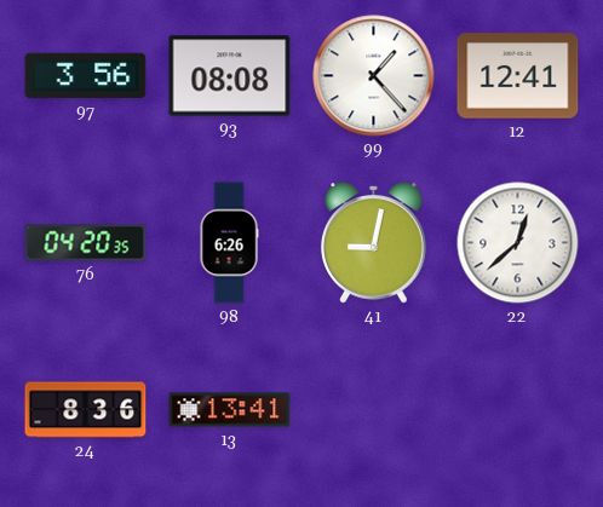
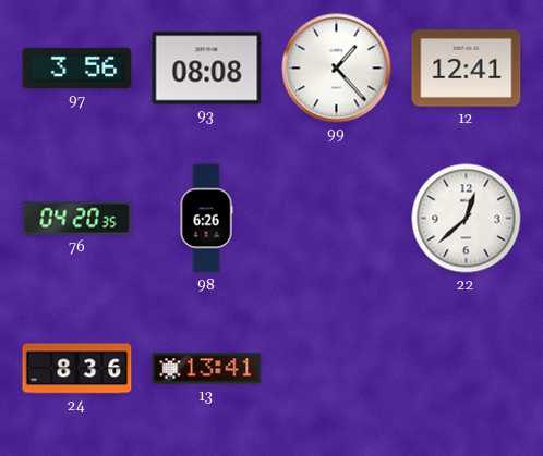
41: 9:02 -> none
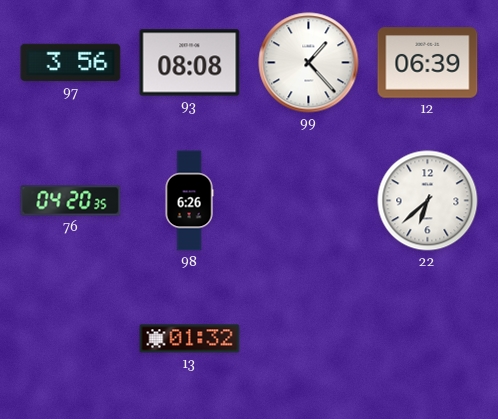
12: 12:41 -> 06:39
22: 12:38 -> 6:38
24: 8:36 -> none
13: 13:41 -> 01:32
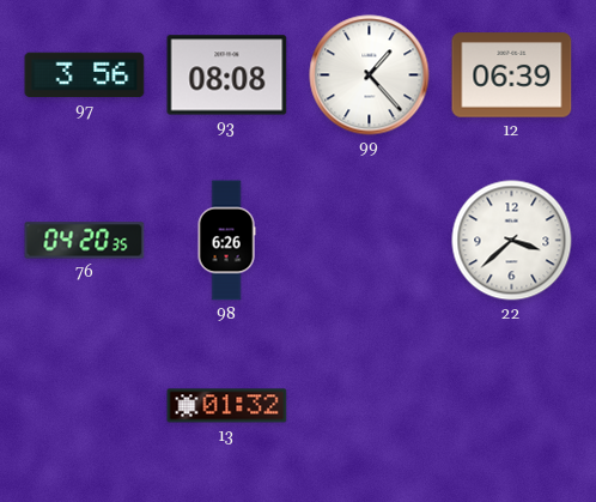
22: 6:38 -> 3:38
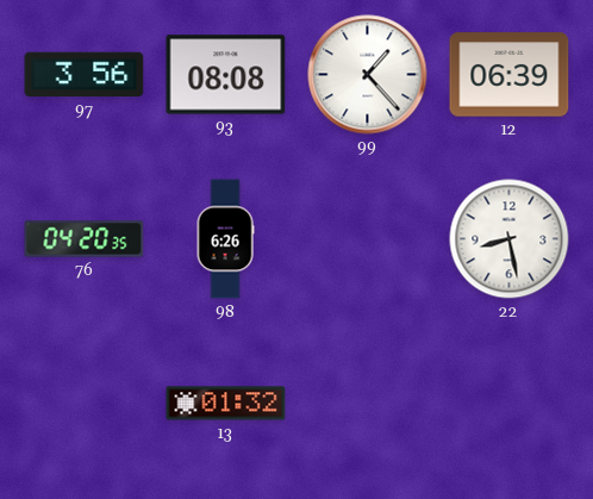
22: 3:38 -> 8:28
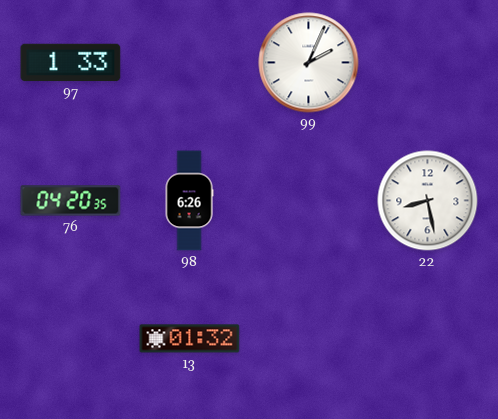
97: 3:56 -> 1:33
93: 08:08 -> none
99: 1:23 -> 2:04
12: 06:39 -> none
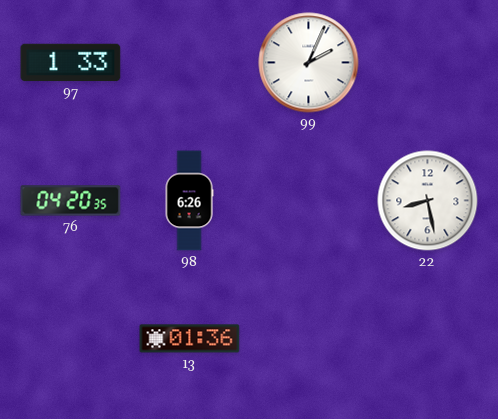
13: 01:32 -> 01:36
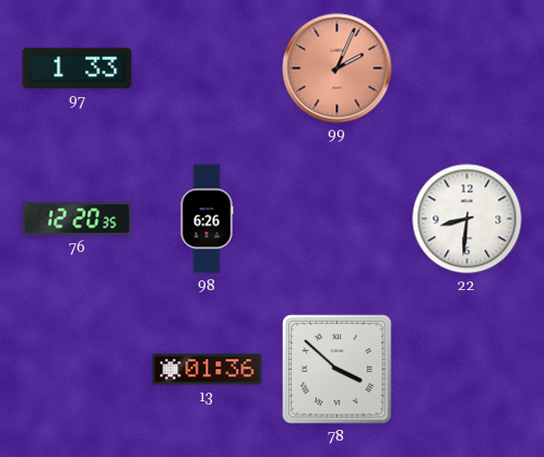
99 dial: white -> salmon
76: 04:20 -> 12:20
22: 8:28 -> 8:31
78: none -> 3:52
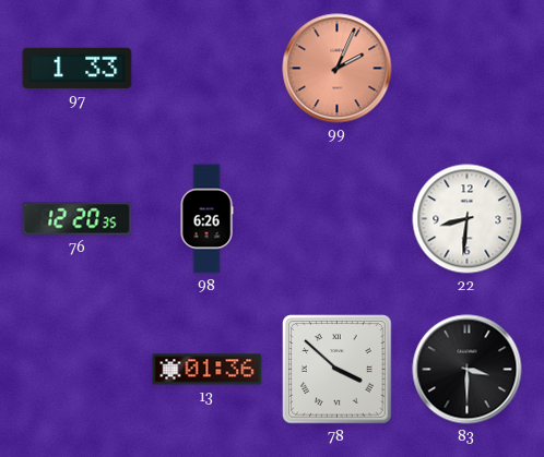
83: none -> 3:30
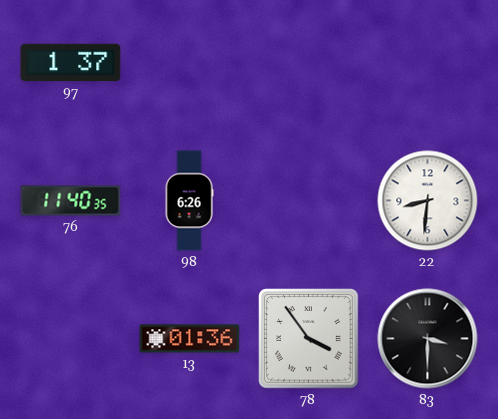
97: 1:33 -> 1:37
99: 2:04 -> none
76: 12:20 -> 11:40
78: 3:52 -> 3:54
